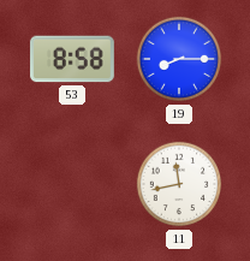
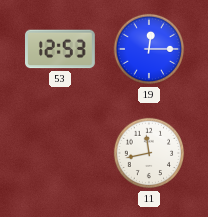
53: 8:58 -> 12:53
19: 8:15 -> 12:15
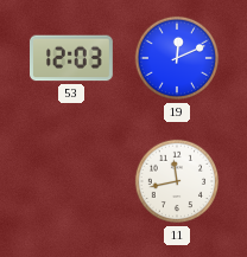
53: 12:53 -> 12:03
19: 12:15 -> 12:11
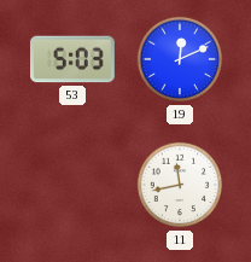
53: 12:03 -> 5:03
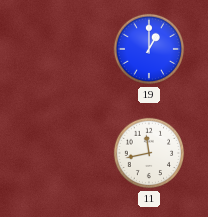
53: 5:03 -> none
19: 12:11 -> 1:00
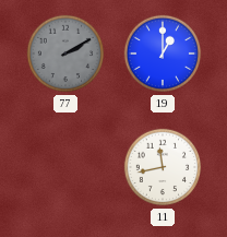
77: none -> 2:10
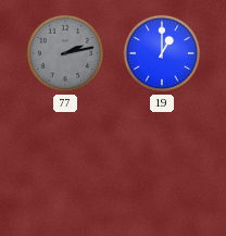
77: 2:10 -> 2:13
11: 11:43 -> none
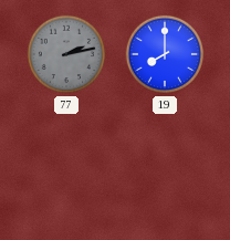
19: 1:00 -> 8:00
